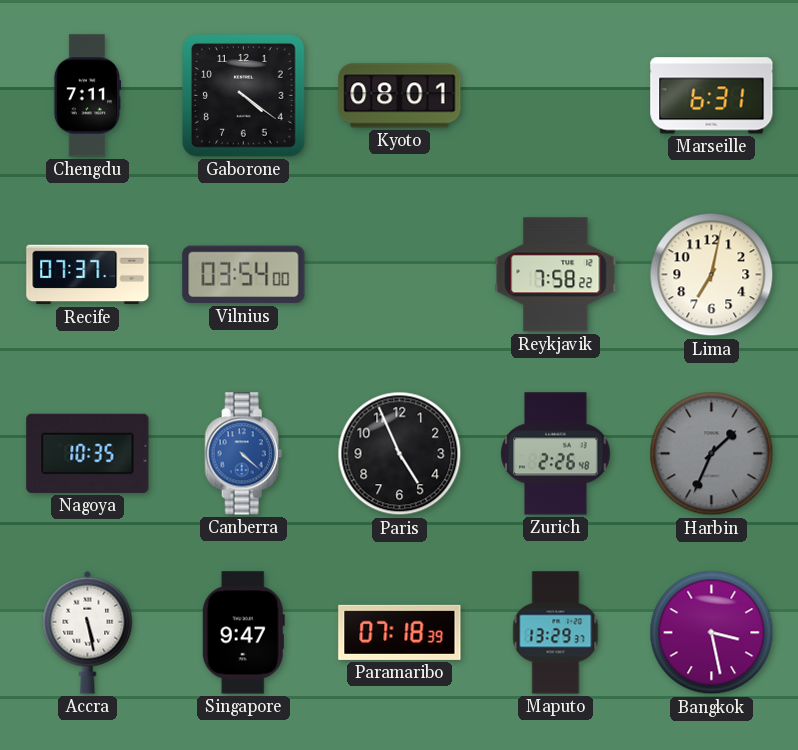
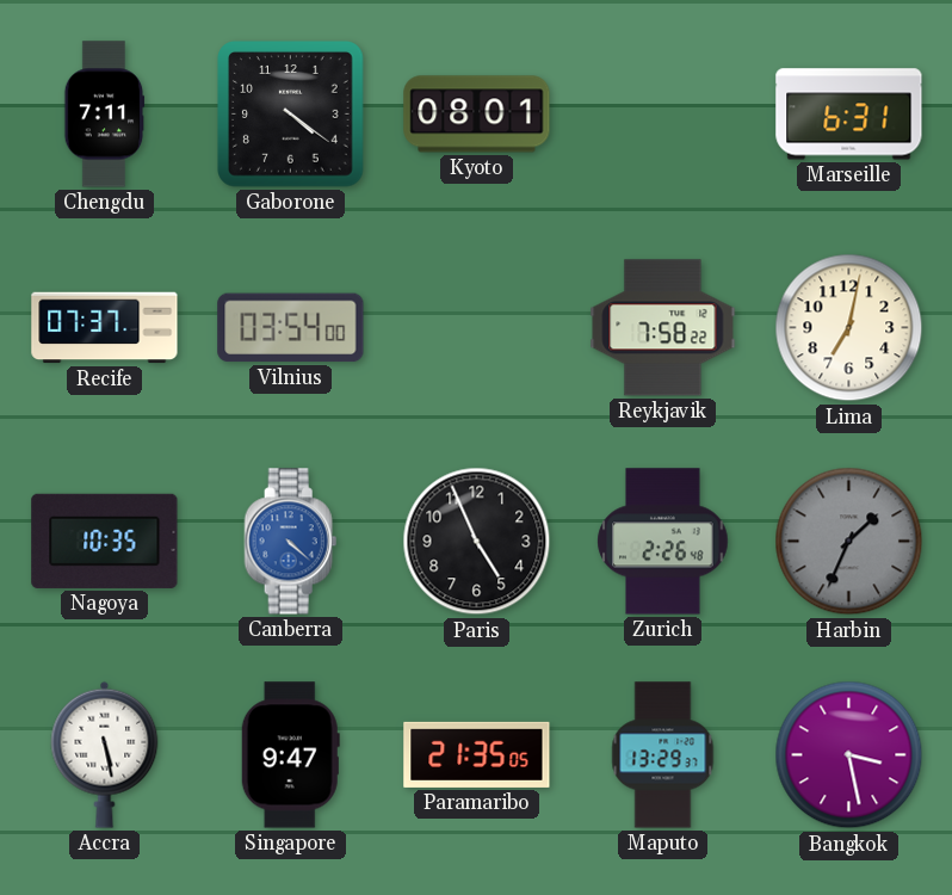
Paramaribo: 07:18 -> 21:35
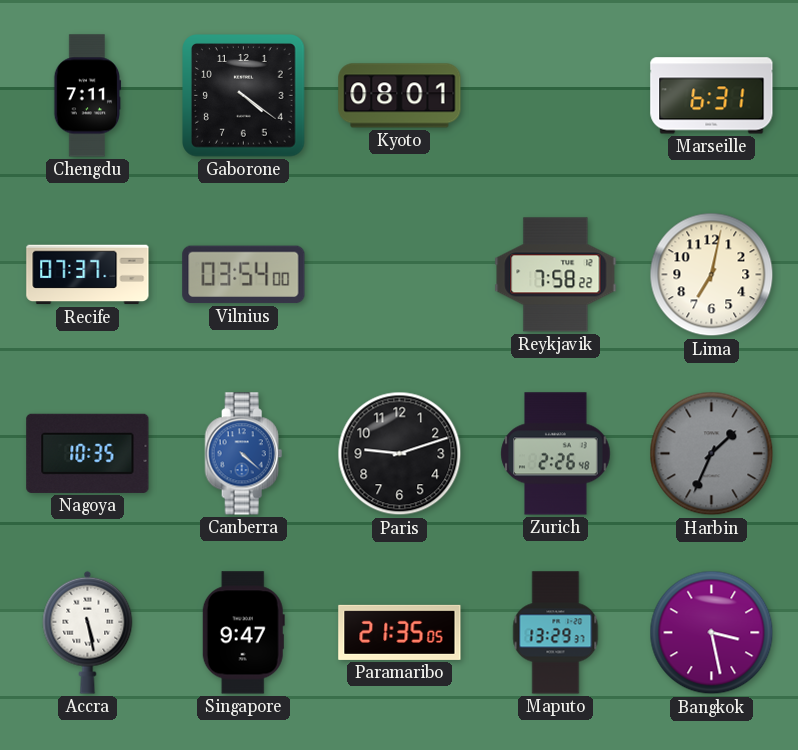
Paris: 4:56 -> 9:12
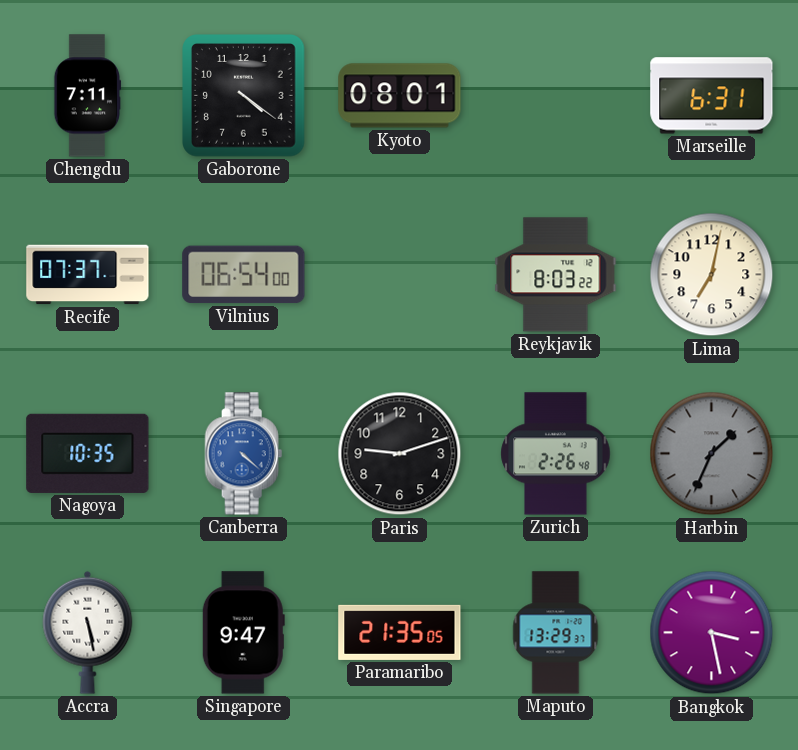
Vilnius: 03:54 -> 06:54
Reykjavik: 7:58 -> 8:03
